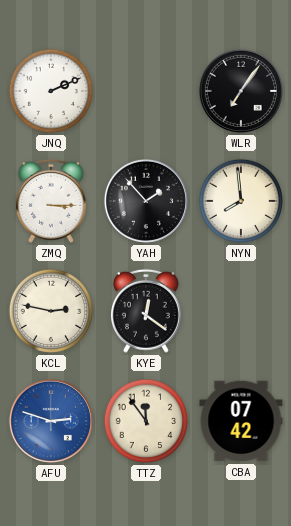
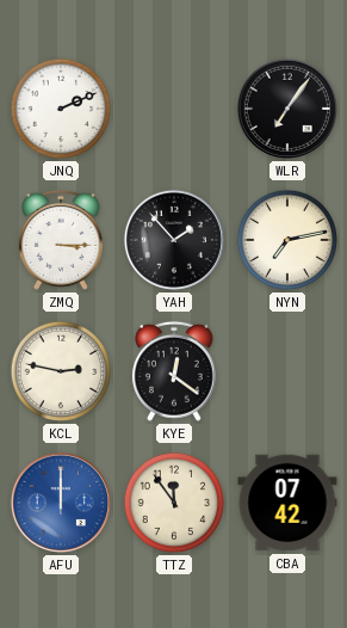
NYN: 7:59 -> 7:13
AFU: 2:48 -> 12:00
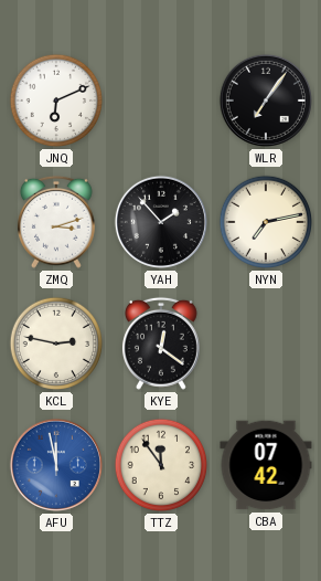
JNQ: 2:11 -> 6:11
ZMQ: 3:15 -> 3:12
AFU: 12:00 -> 11:58
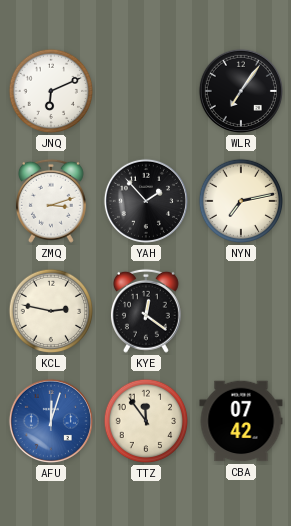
AFU: 11:58 -> 12:03
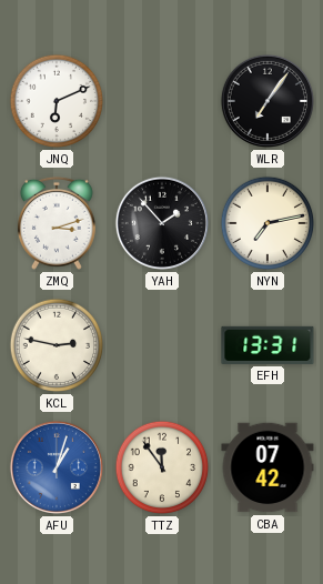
KYE: 12:21 -> none
EFH: none -> 13:31
AFU: 12:03 -> 1:03
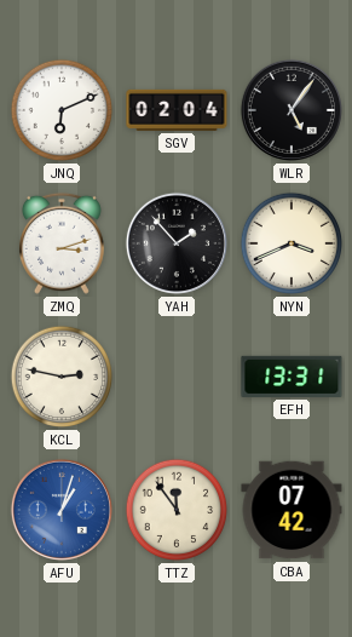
SGV: none -> 02:04
WLR: 7:06 -> 5:06
NYN: 7:13 -> 3:41
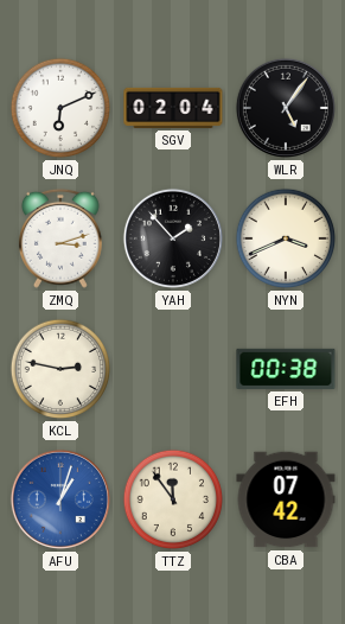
EFH: 13:31 -> 00:38
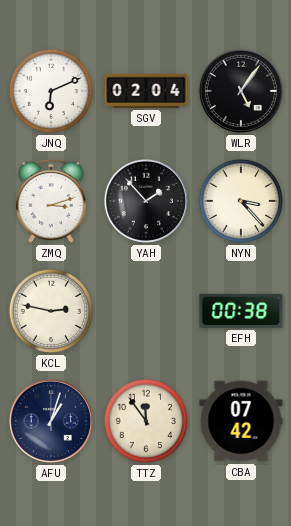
NYN: 3:41 -> 3:23
AFU dial: blue -> navy
